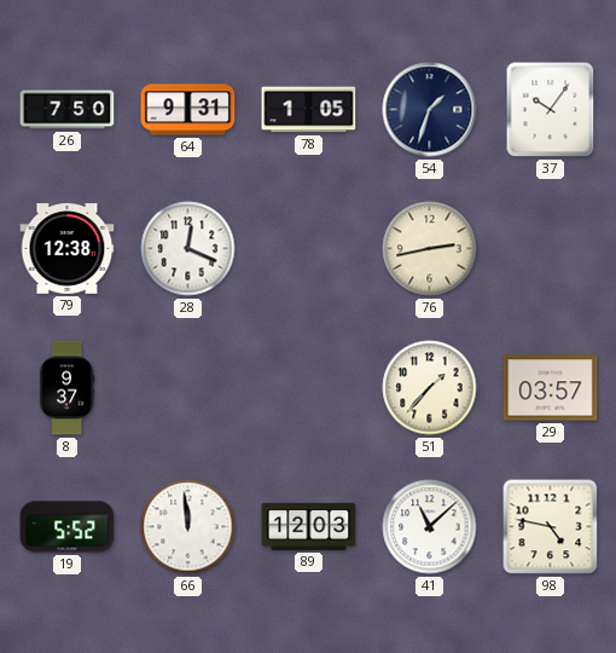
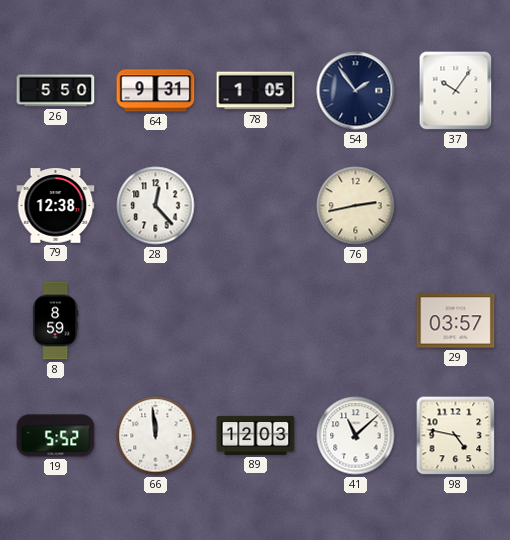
26: 7:50 -> 5:50
54: 1:33 -> 1:54
28: 12:19 -> 12:23
8: 9:37 -> 8:59
51: 1:37 -> none
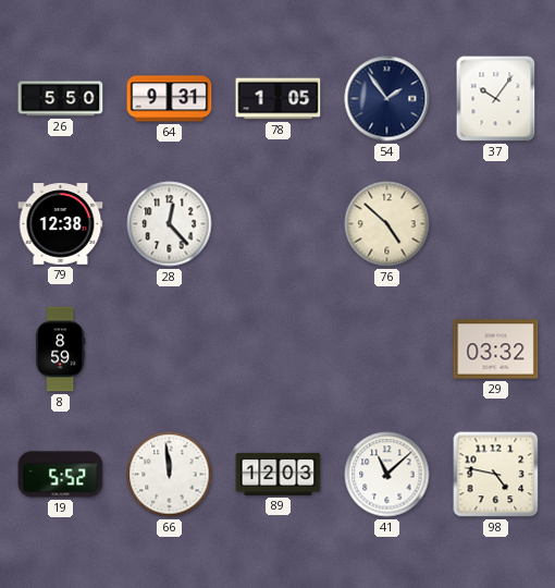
76: 2:43 -> 4:52
29: 03:57 -> 03:32
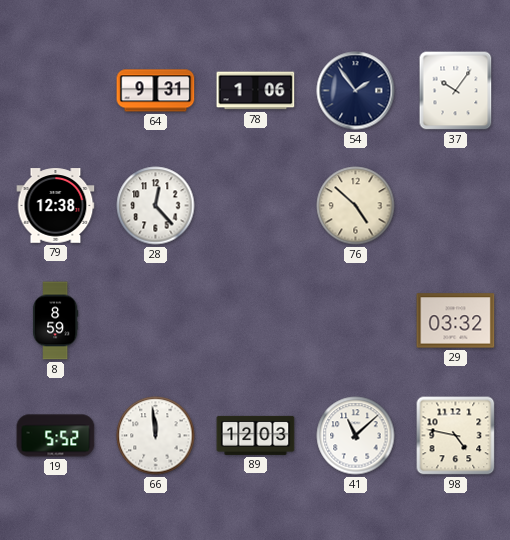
26: 5:50 -> none
78: 1:05 -> 1:06
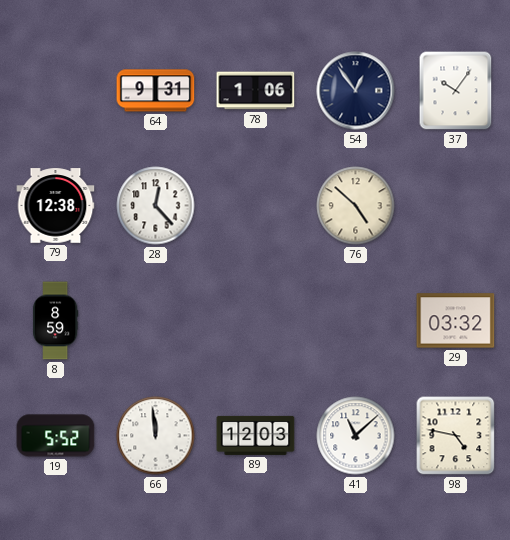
54: 1:54 -> 12:54
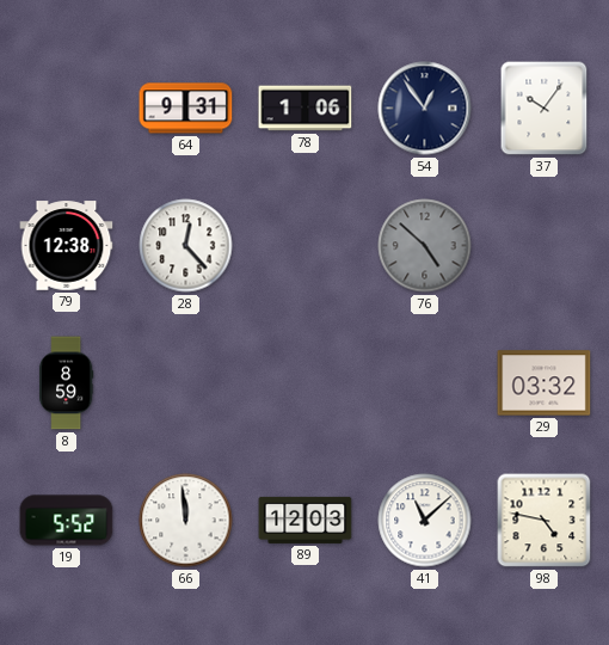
76 dial: cream -> grey
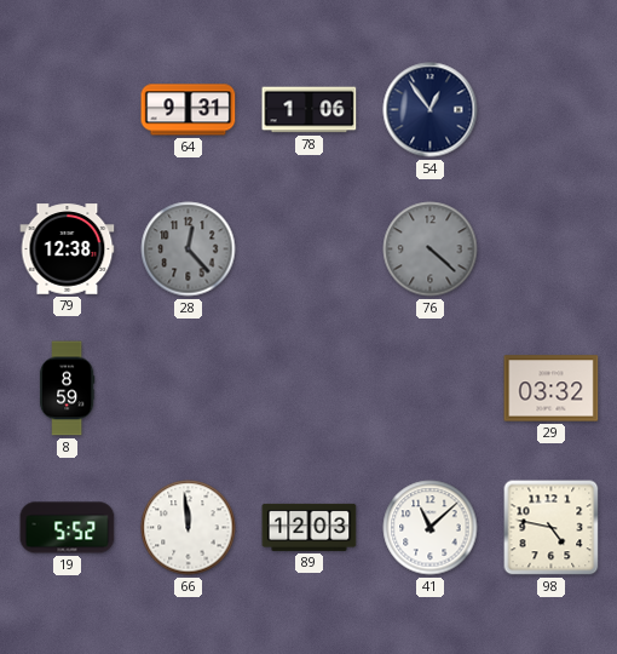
37: 10:06 -> none
28 dial: white -> grey
76: 4:52 -> 4:22
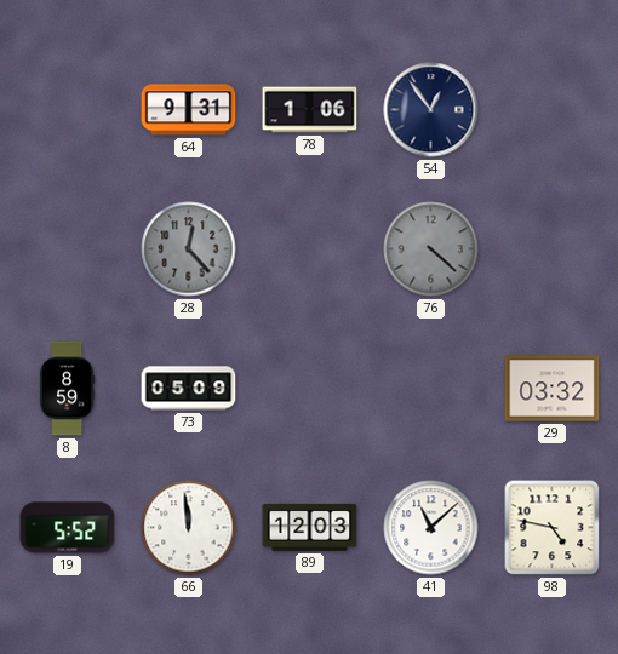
79: 12:38 -> none
73: none -> 05:09
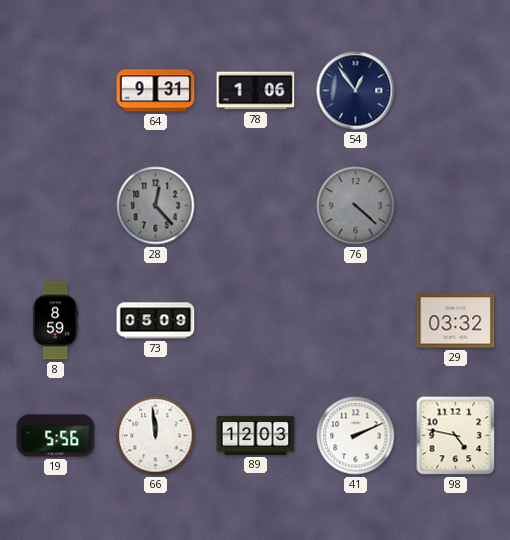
19: 5:52 -> 5:56
41: 11:08 -> 2:11
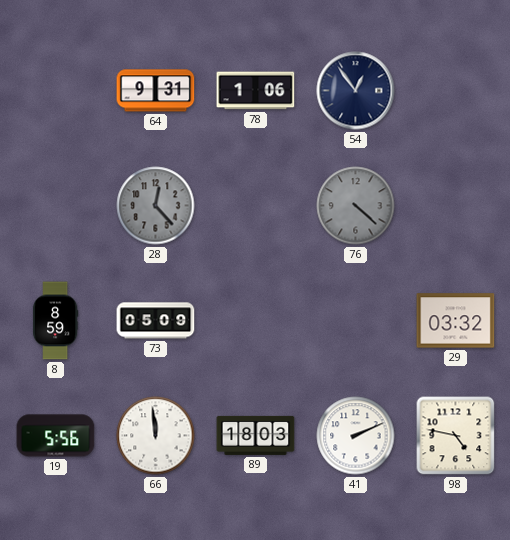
89: 12:03 -> 18:03
